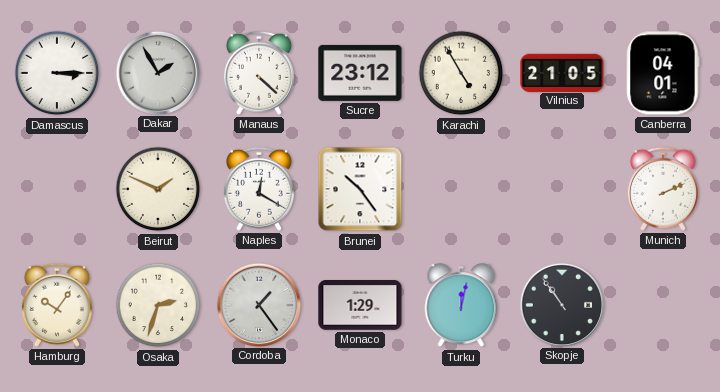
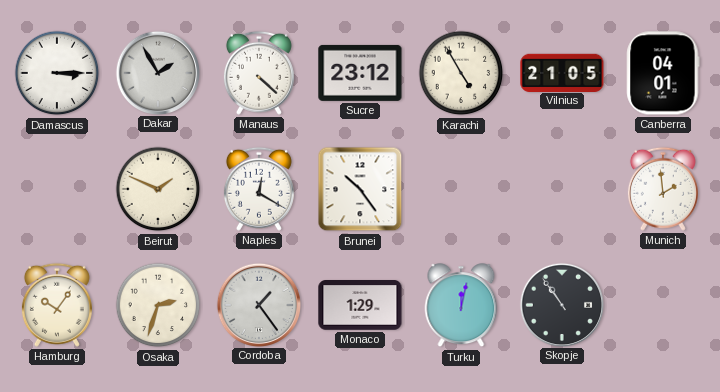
Munich: 2:11 -> 1:59
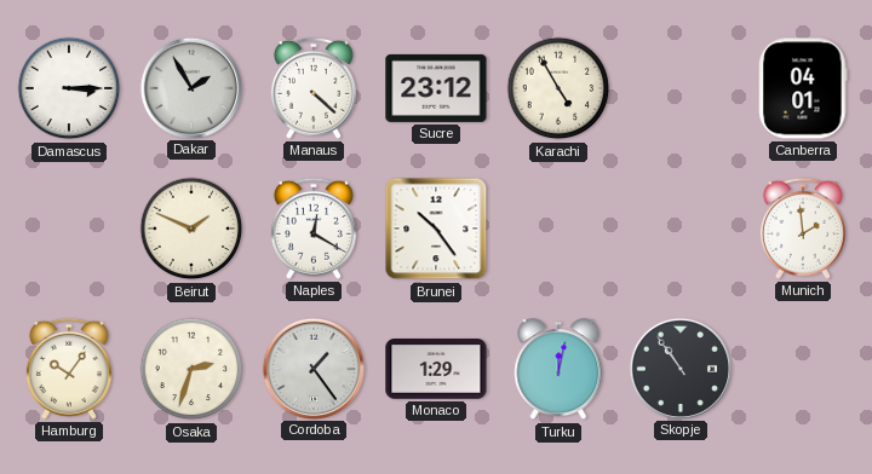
Vilnius: 21:05 -> none
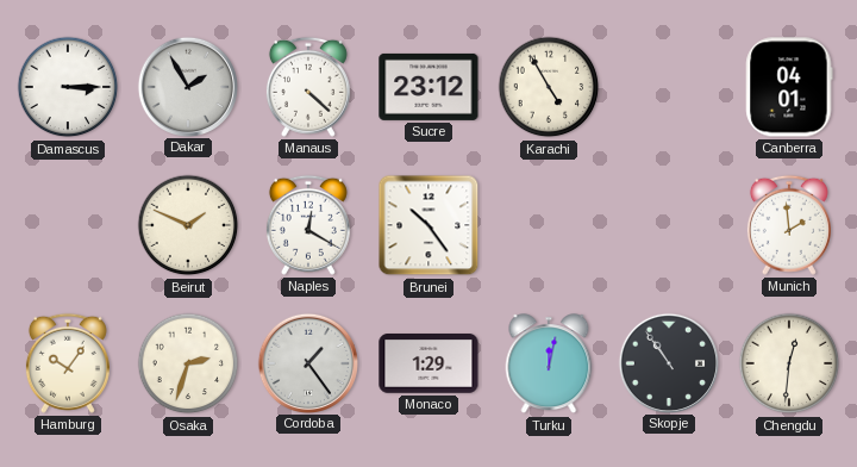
Chengdu: none -> 12:31
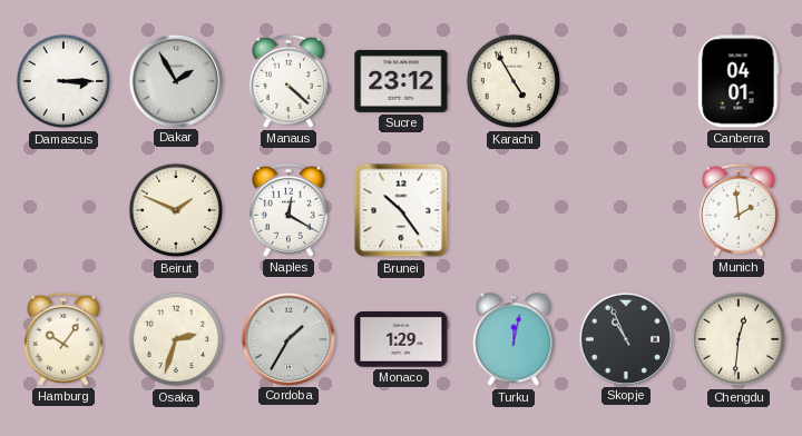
Cordoba: 1:24 -> 1:35
Skopje: 10:54 -> 10:56
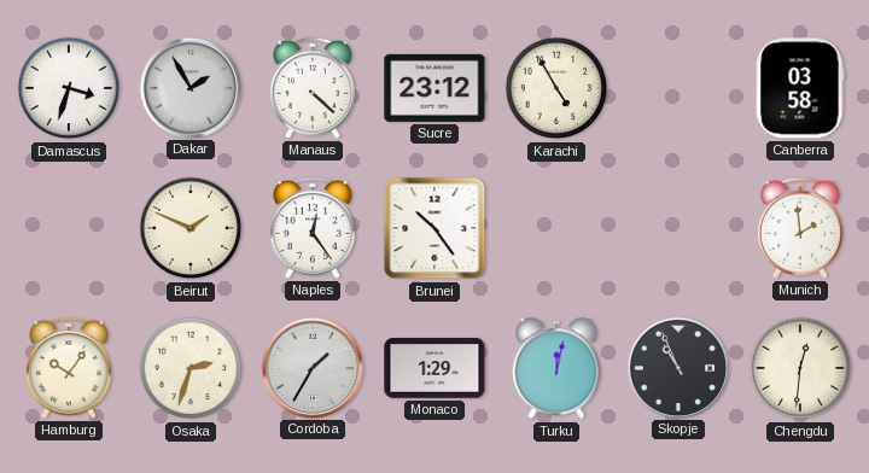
Damascus: 3:15 -> 3:33
Canberra: 04:01 -> 03:58
Naples: 12:20 -> 12:24
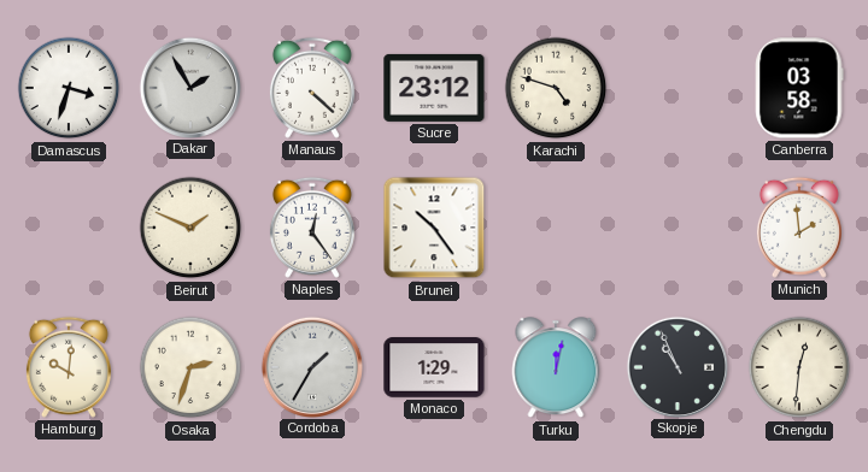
Karachi: 4:55 -> 4:48
Hamburg: 10:06 -> 10:01
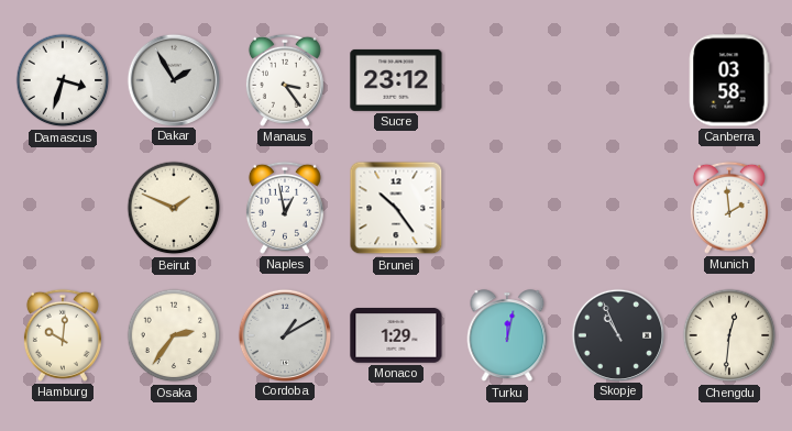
Manaus: 4:22 -> 3:24
Karachi: 4:48 -> none
Naples: 12:24 -> 12:58
Osaka: 2:33 -> 2:36
Cordoba: 1:35 -> 1:10
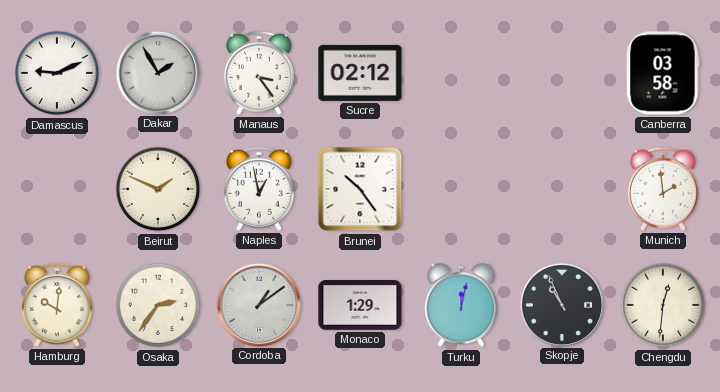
Damascus: 3:33 -> 9:11
Sucre: 23:12 -> 02:12
Cordoba: 1:10 -> 1:09
